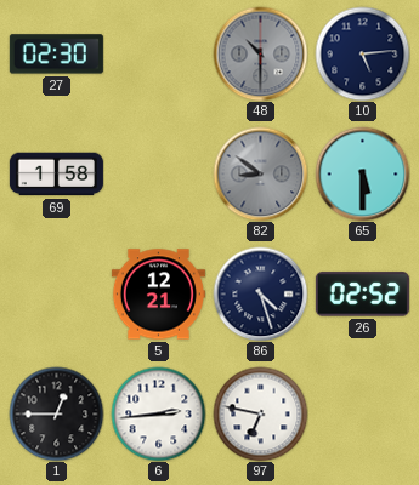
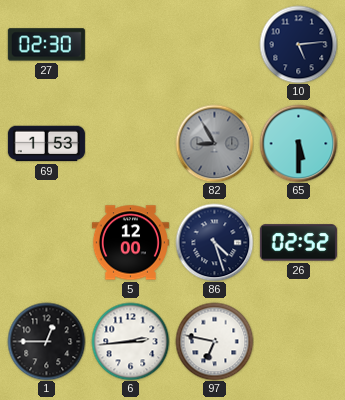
48: 10:30 -> none
69: 1:58 -> 1:53
82: 8:51 -> 8:55
5: 12:21 -> 12:00
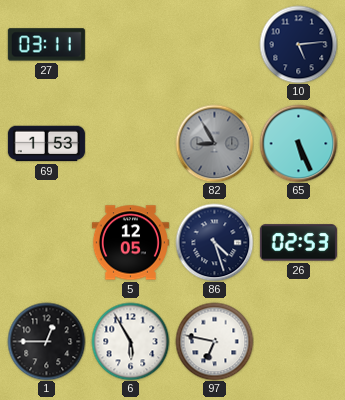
27: 02:30 -> 03:11
65: 5:30 -> 5:26
5: 12:00 -> 12:05
26: 02:52 -> 02:53
6: 2:44 -> 5:55
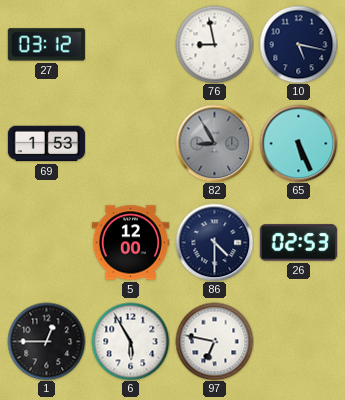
27: 03:11 -> 03:12
76: none -> 8:58
10: 5:14 -> 5:17
5: 12:05 -> 12:00
86: 4:27 -> 4:30
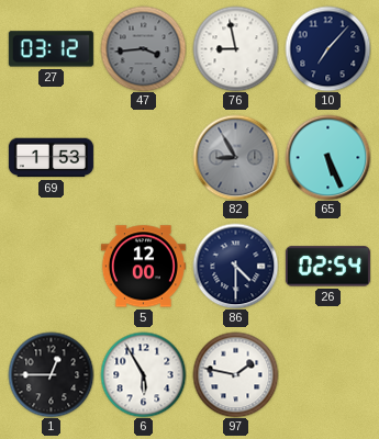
47: none -> 3:44
10: 5:17 -> 7:07
26: 02:53 -> 02:54
97: 6:47 -> 1:47
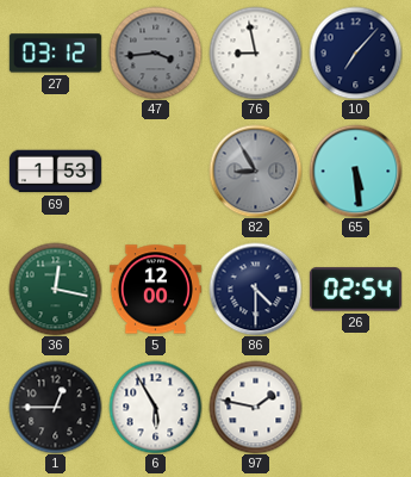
65: 5:26 -> 5:29
36: none -> 12:17
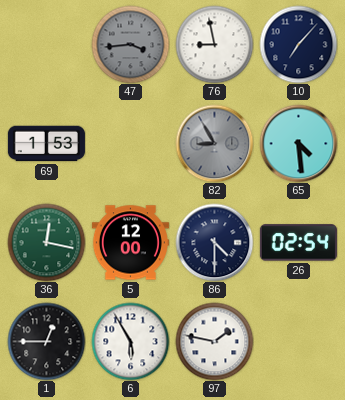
27: 03:12 -> none
65: 5:29 -> 4:29
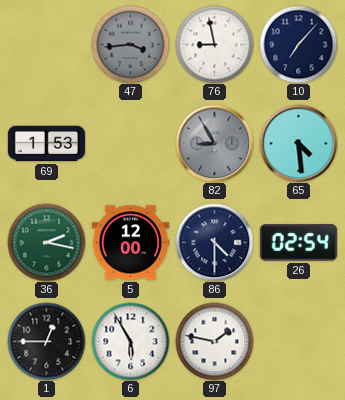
36: 12:17 -> 2:17
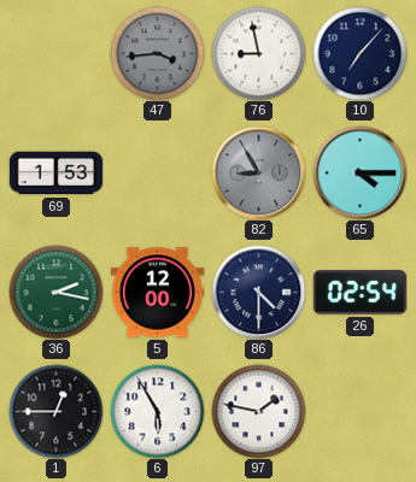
65: 4:29 -> 4:15
